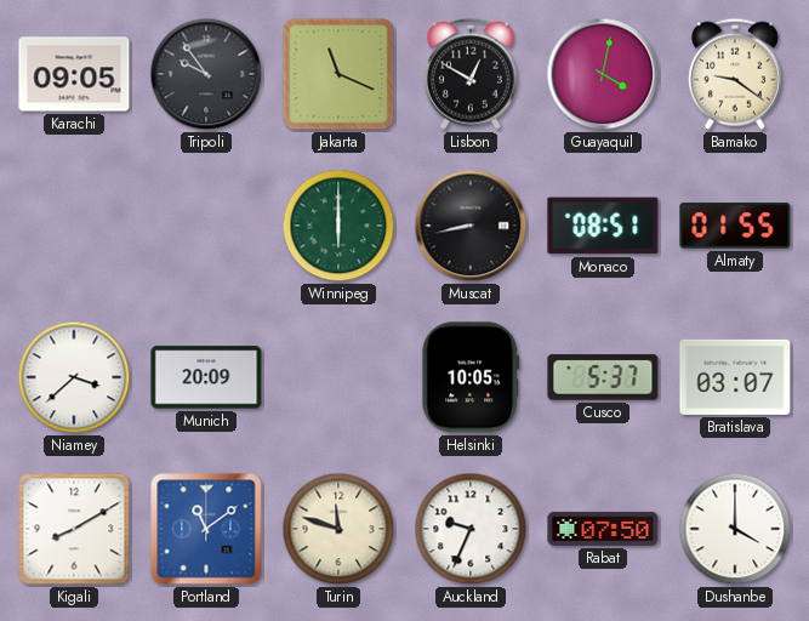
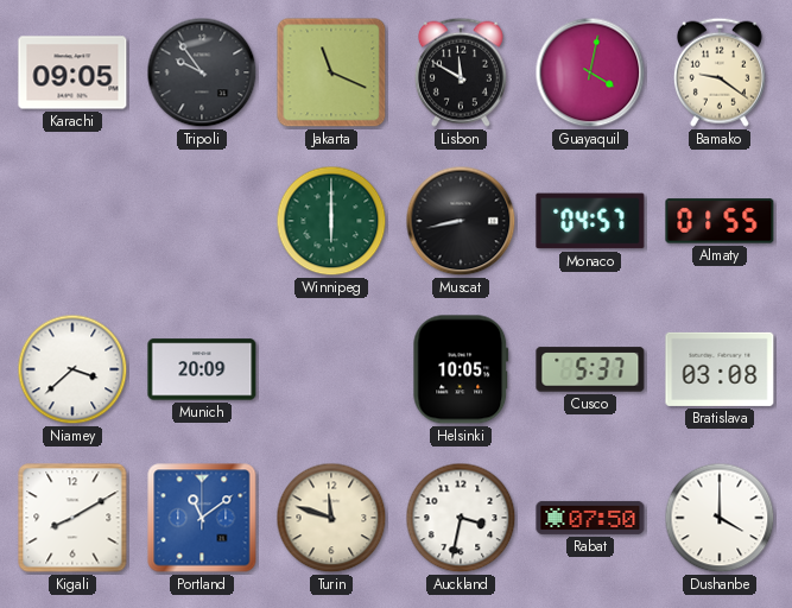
Lisbon: 12:50 -> 11:50
Monaco: 08:51 -> 04:57
Bratislava: 03:07 -> 03:08
Auckland: 9:34 -> 3:32
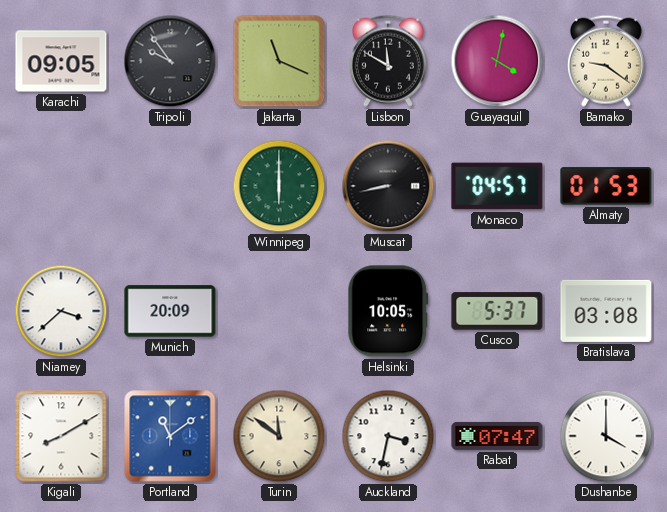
Almaty: 01:55 -> 01:53
Turin: 11:48 -> 11:51
Rabat: 07:50 -> 07:47
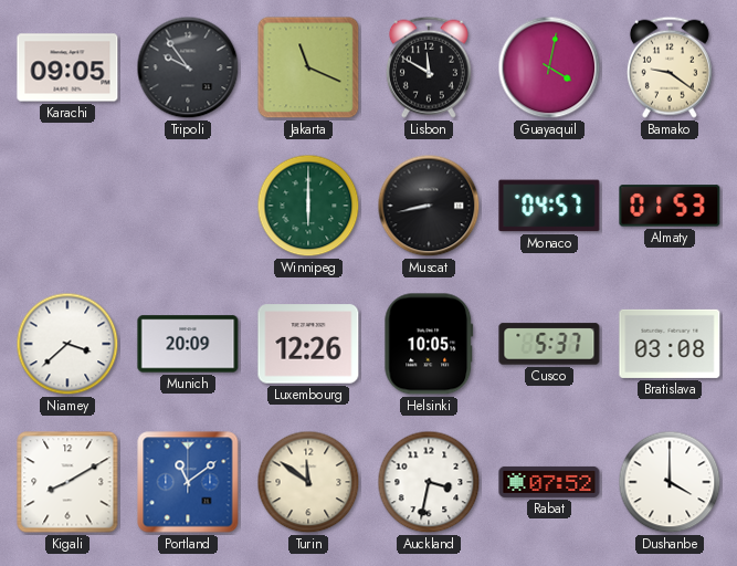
Luxembourg: none -> 12:26
Rabat: 07:47 -> 07:52
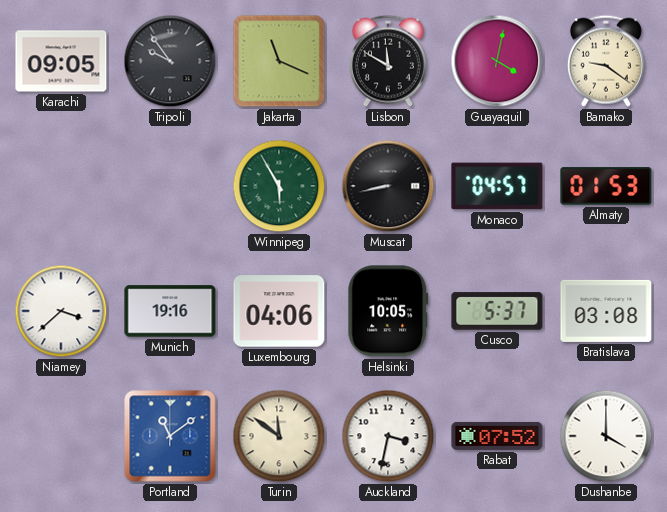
Winnipeg: 6:00 -> 5:55
Munich: 20:09 -> 19:16
Luxembourg: 12:26 -> 04:06
Kigali: 8:10 -> none
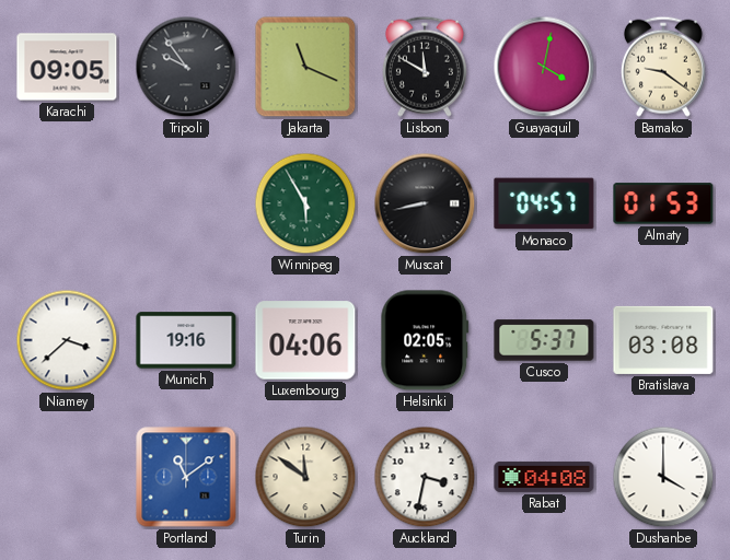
Helsinki: 10:05 -> 02:05
Rabat: 07:52 -> 04:08
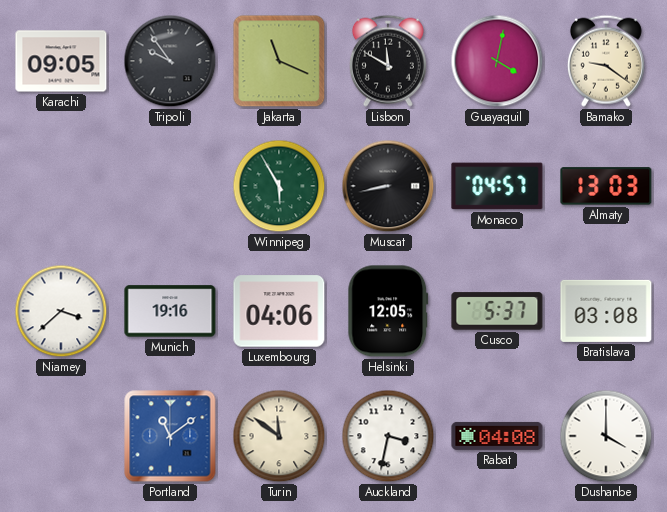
Almaty: 01:53 -> 13:03
Helsinki: 02:05 -> 12:05
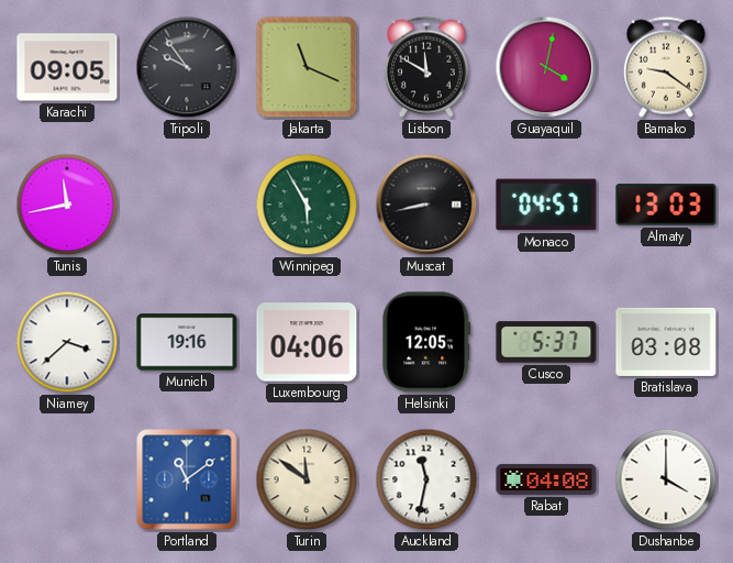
Tunis: none -> 11:43
Auckland: 3:32 -> 11:32
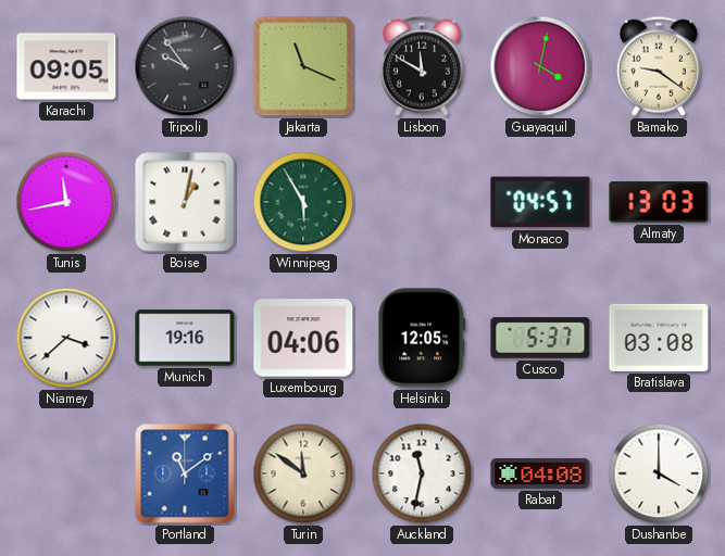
Boise: none -> 1:02
Muscat: 8:43 -> none
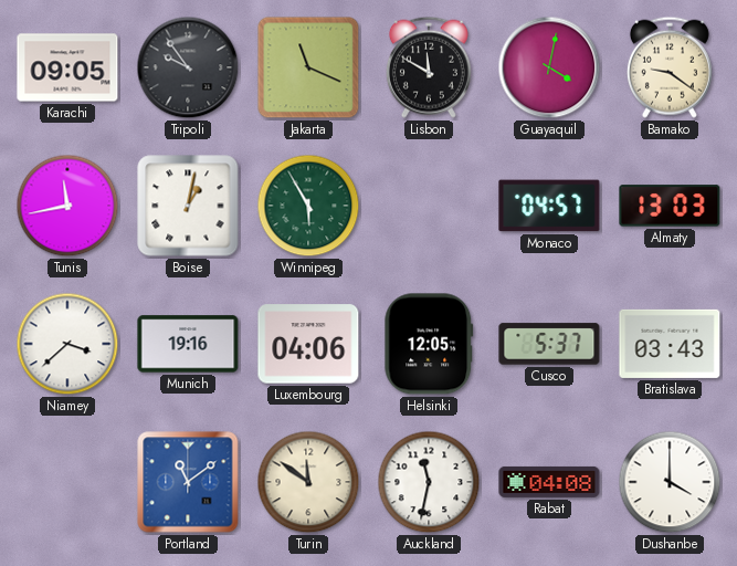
Bratislava: 03:08 -> 03:43
